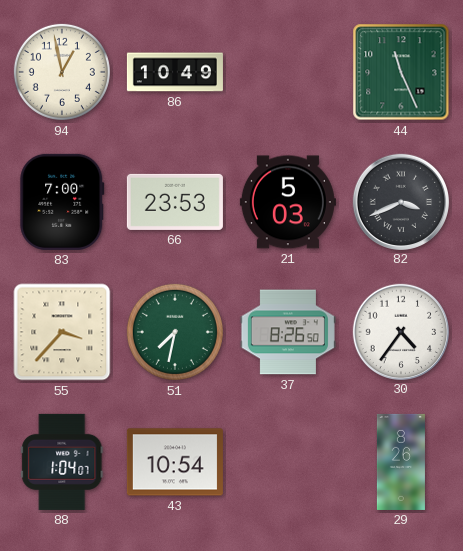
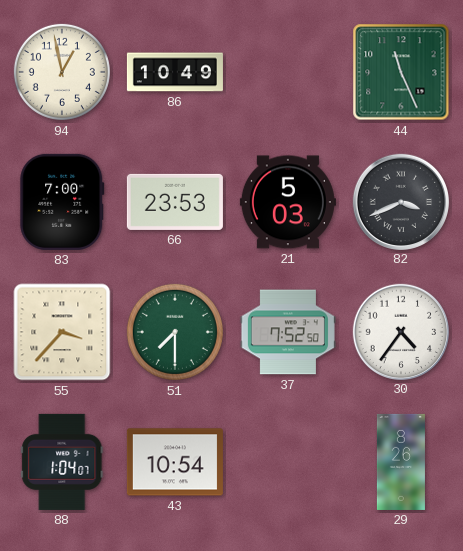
51: 7:32 -> 7:30
37: 8:26 -> 7:52
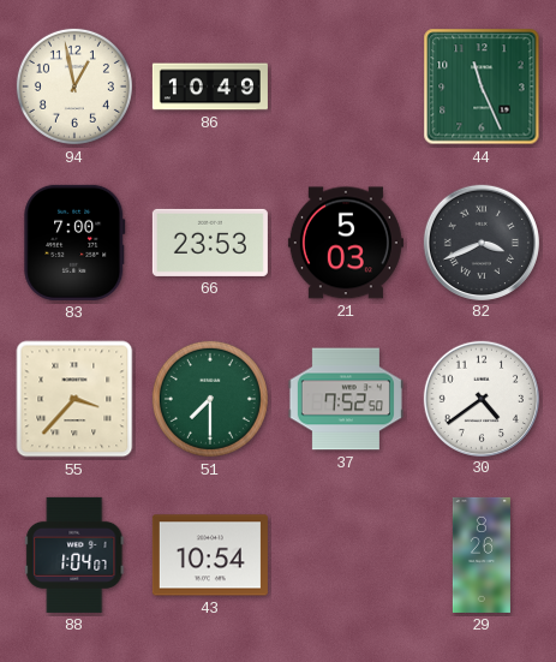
30: 4:36 -> 4:39
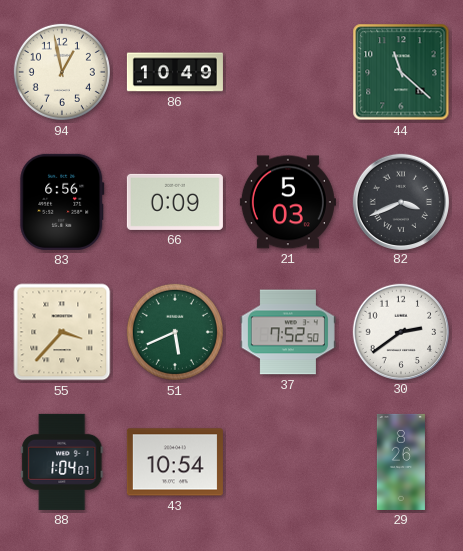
44: 11:26 -> 11:22
83: 7:00 -> 6:56
66: 23:53 -> 0:09
51: 7:30 -> 5:41
30: 4:39 -> 2:39
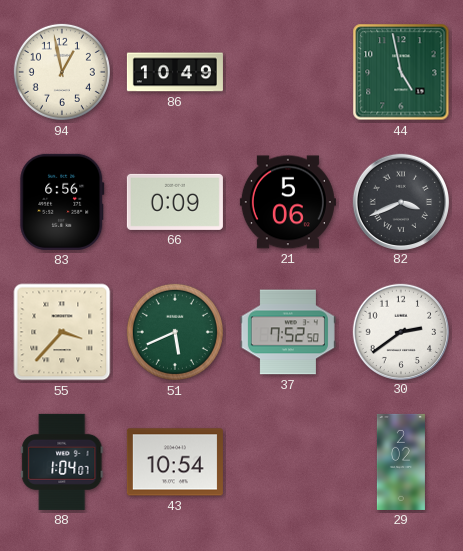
44: 11:22 -> 4:58
21: 5:03 -> 5:06
29: 8:26 -> 2:02
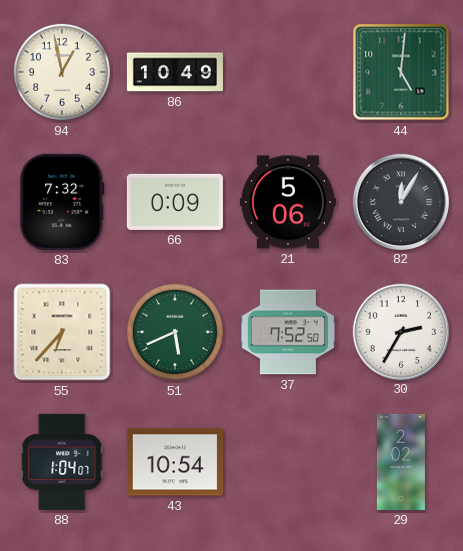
44: 4:58 -> 5:01
83: 6:56 -> 7:32
82: 3:41 -> 12:05
55: 3:37 -> 6:37
30: 2:39 -> 2:35
